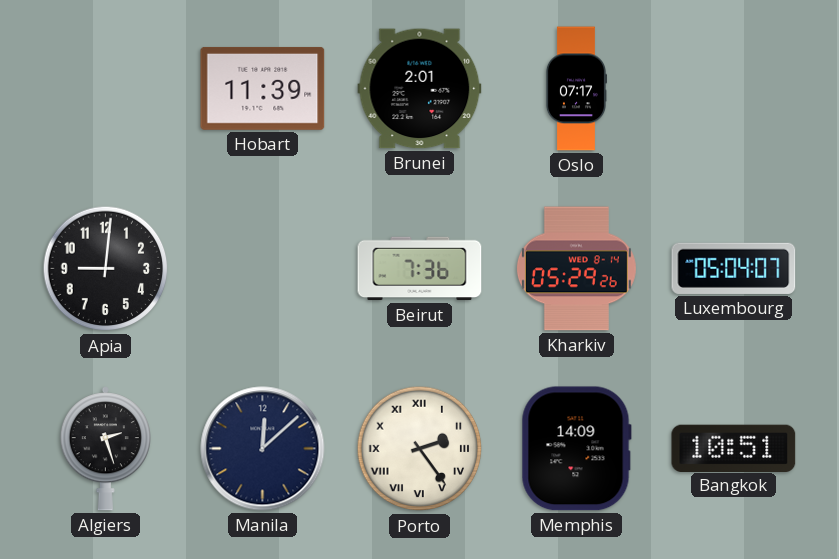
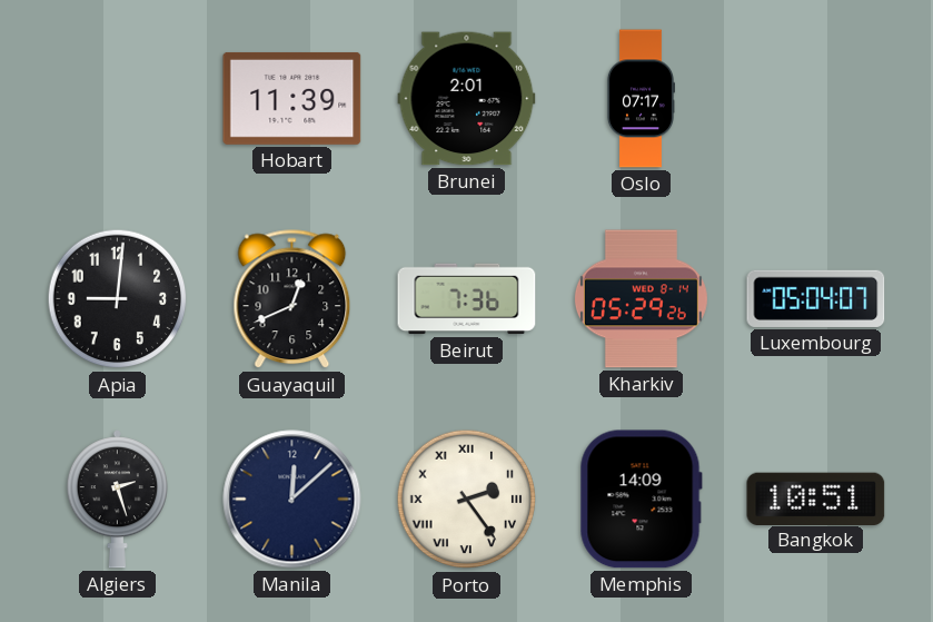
Guayaquil: none -> 12:41
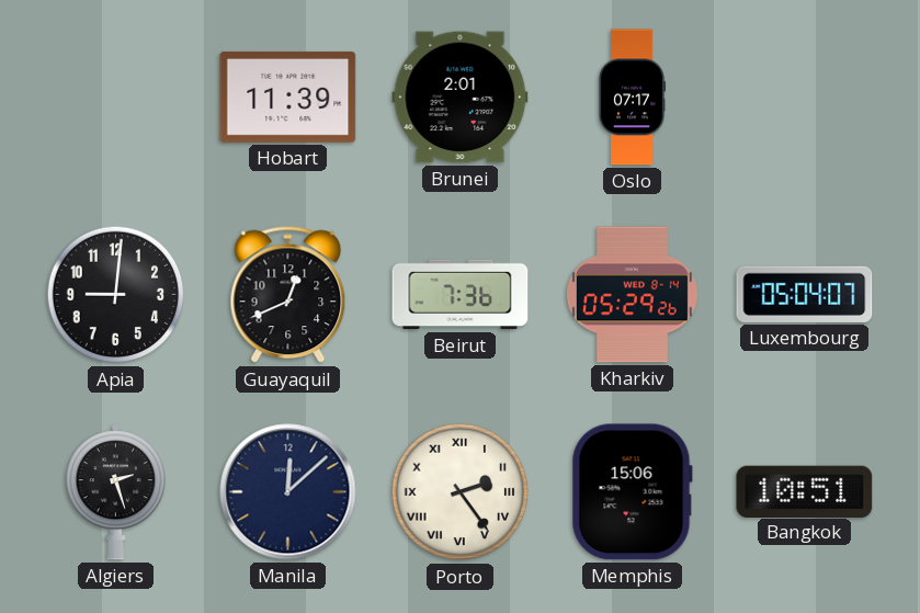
Memphis: 14:09 -> 15:06
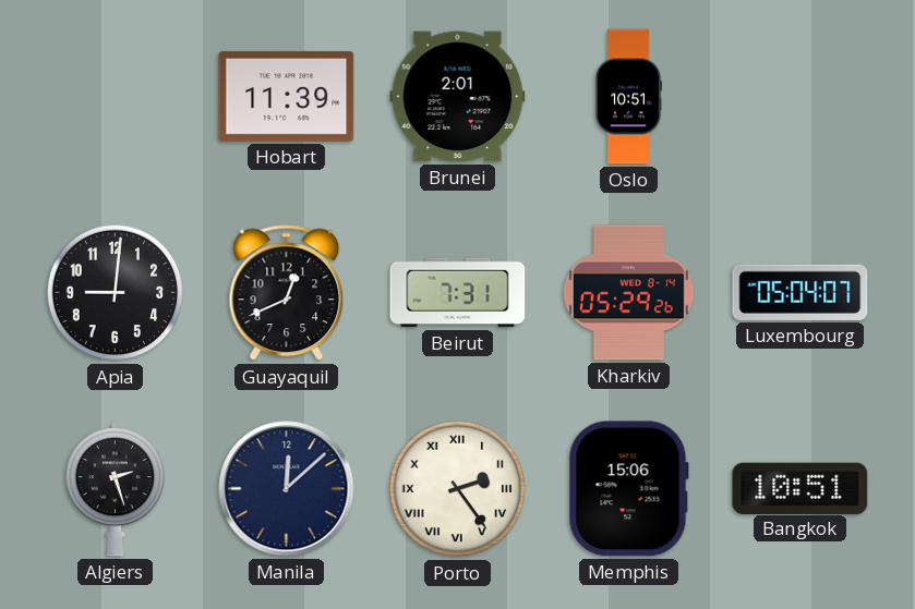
Oslo: 07:17 -> 10:51
Beirut: 7:36 -> 7:31
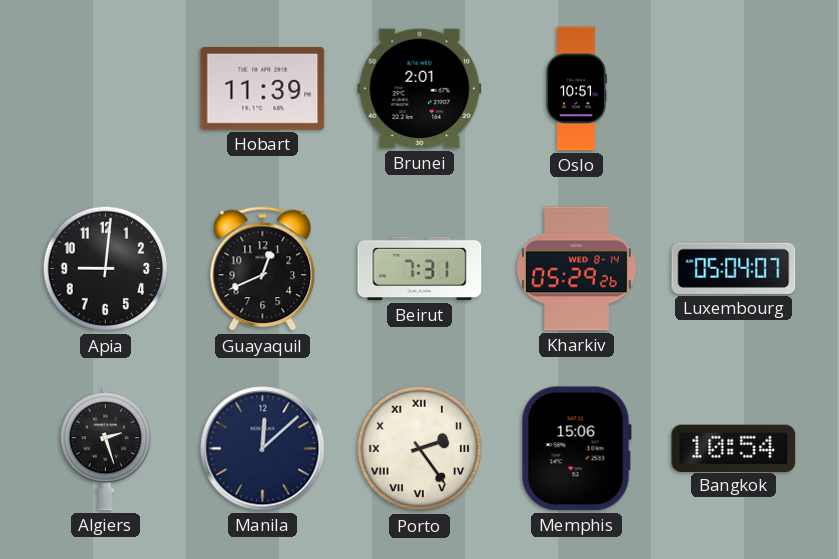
Bangkok: 10:51 -> 10:54
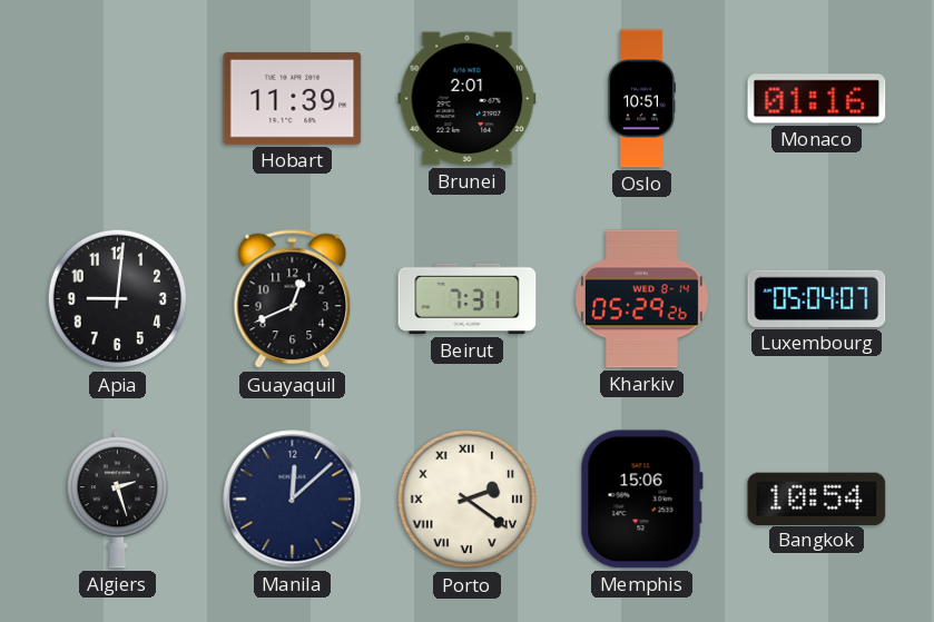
Monaco: none -> 01:16
Porto: 2:24 -> 2:21
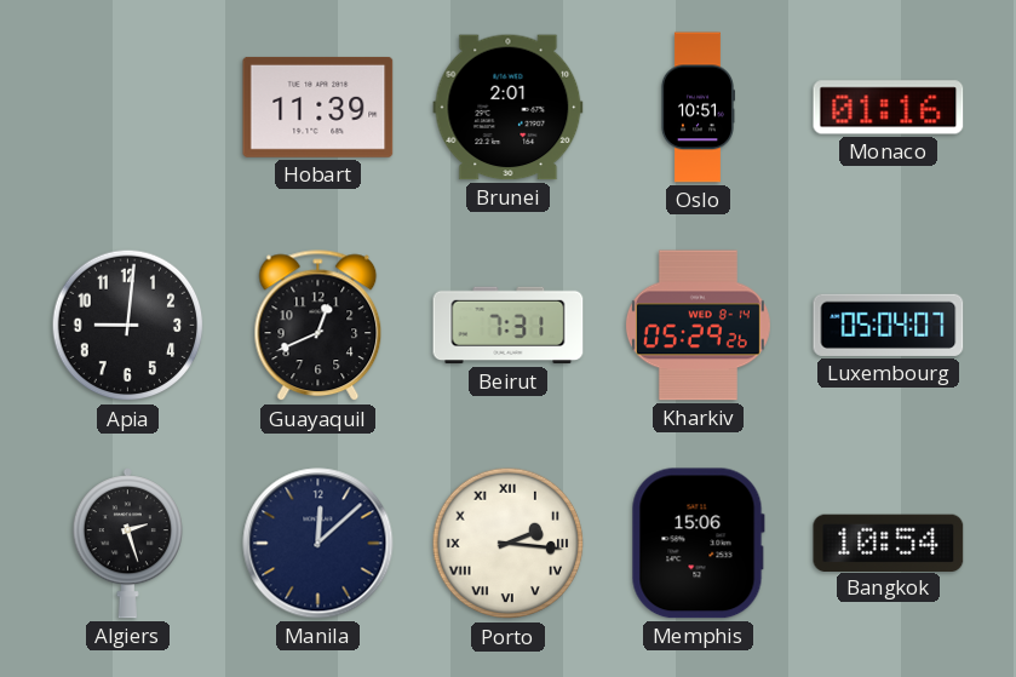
Porto: 2:21 -> 2:16
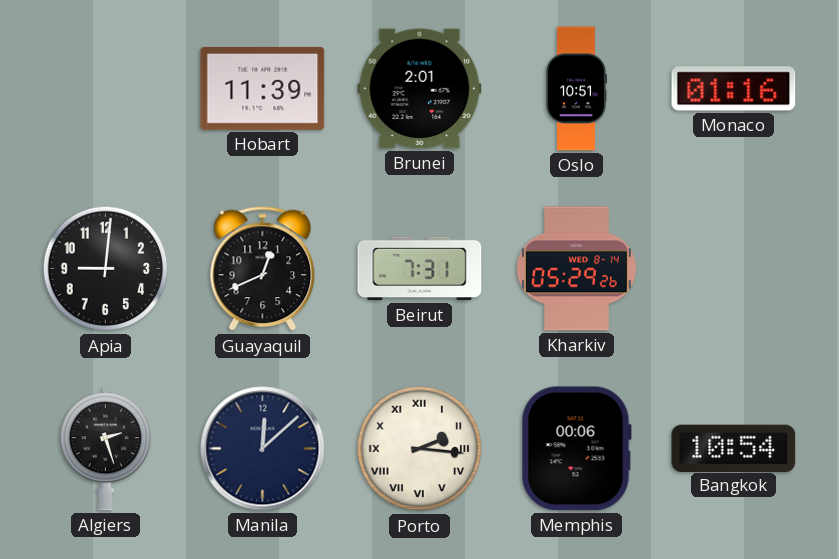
Luxembourg: 05:04 -> none
Memphis: 15:06 -> 00:06
